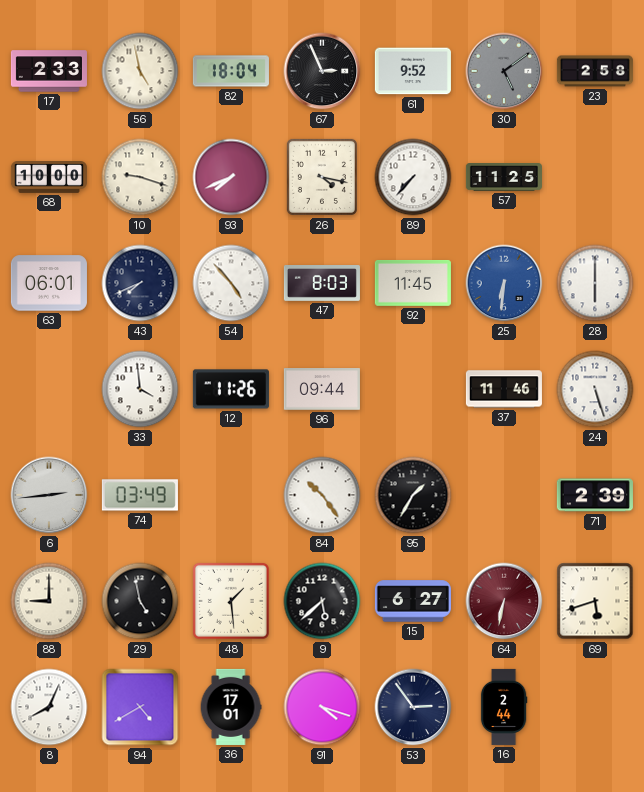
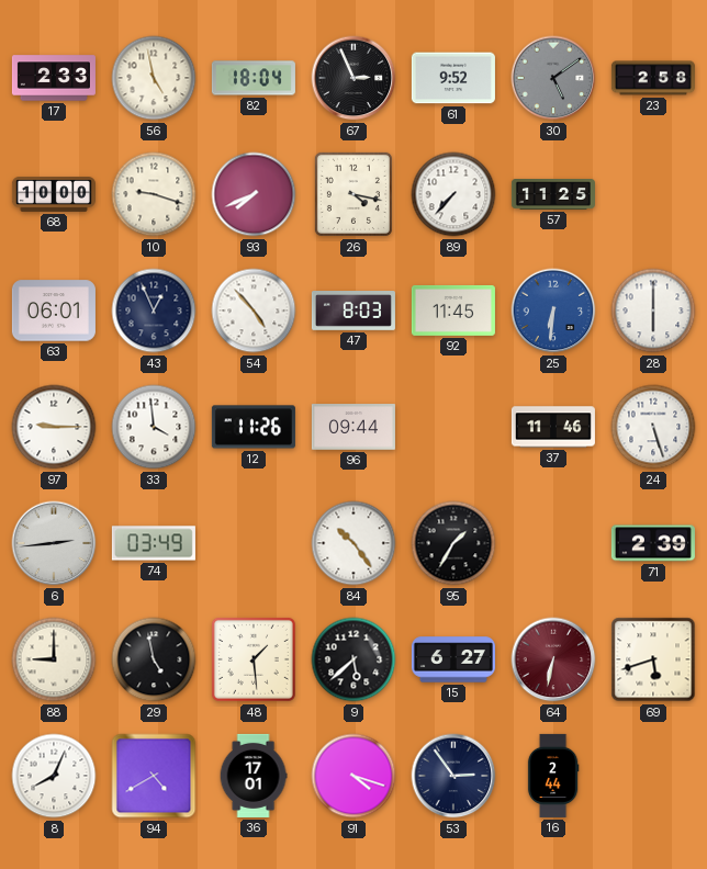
43: 7:41 -> 12:56
97: none -> 9:15
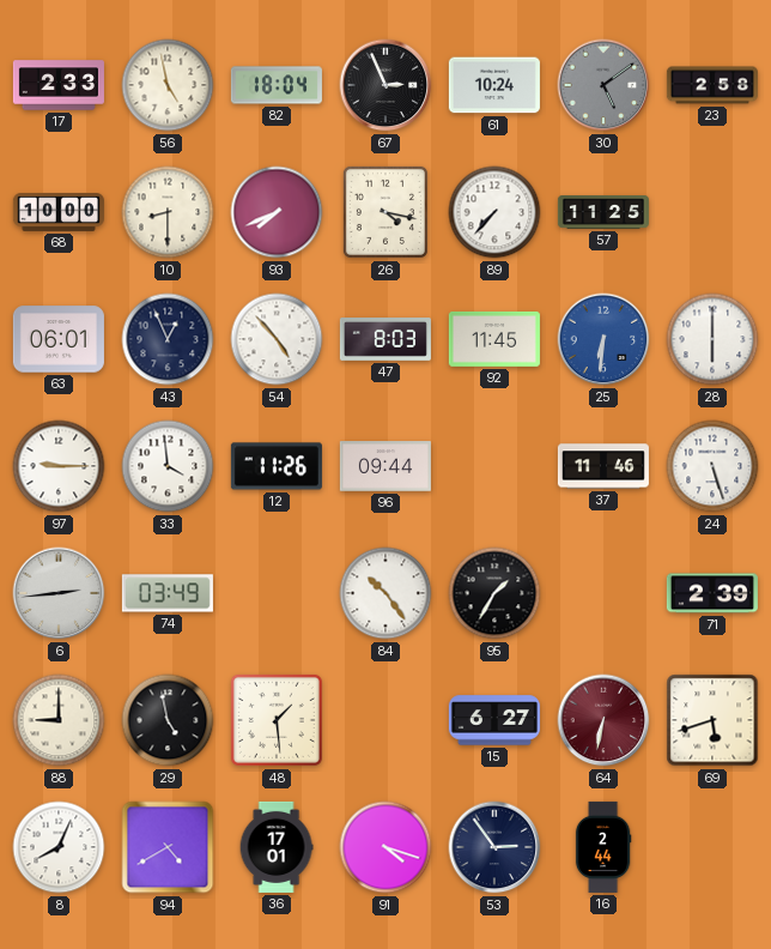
61: 9:52 -> 10:24
10: 9:18 -> 8:30
9: 5:38 -> none
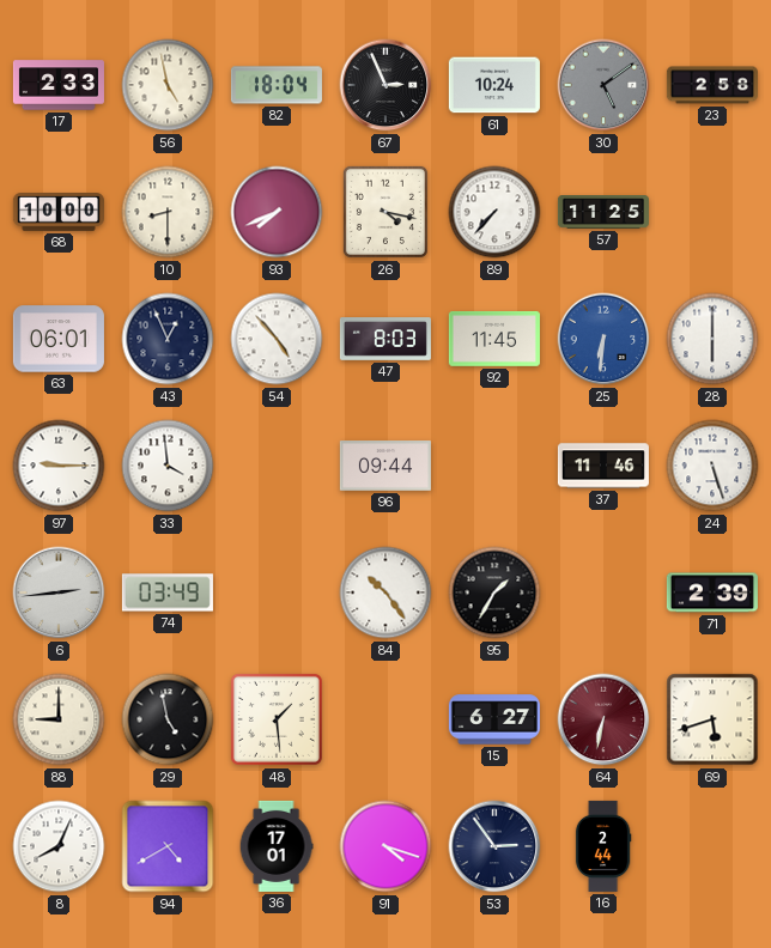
12: 11:26 -> none
